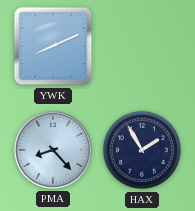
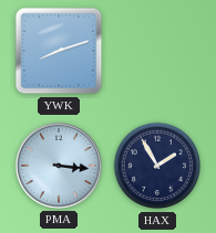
YWK: 8:11 -> 8:12
PMA: 8:23 -> 3:16
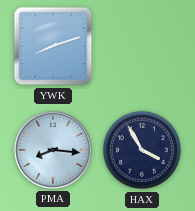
PMA: 3:16 -> 8:16
HAX: 1:55 -> 3:55
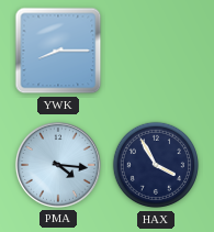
YWK: 8:12 -> 8:15
PMA: 8:16 -> 4:16
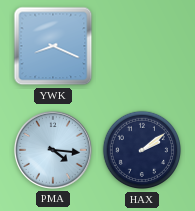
YWK: 8:15 -> 8:19
HAX: 3:55 -> 2:09
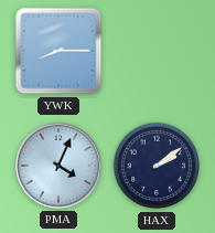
YWK: 8:19 -> 8:15
PMA: 4:16 -> 4:04
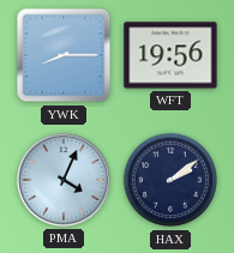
WFT: none -> 19:56
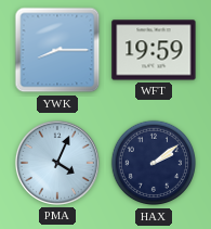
WFT: 19:56 -> 19:59
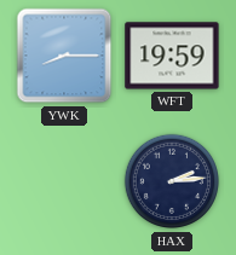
PMA: 4:04 -> none
HAX: 2:09 -> 2:14
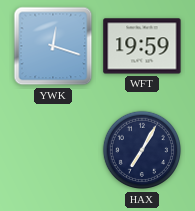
YWK: 8:15 -> 12:18
HAX: 2:14 -> 7:05
